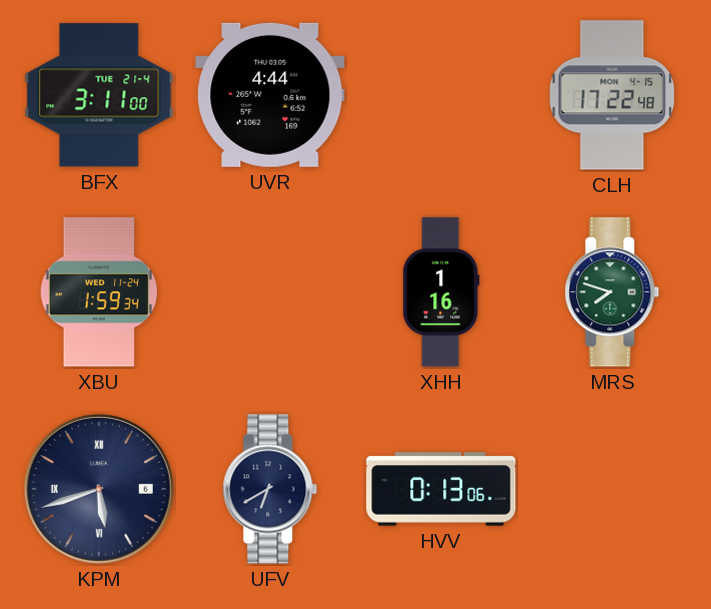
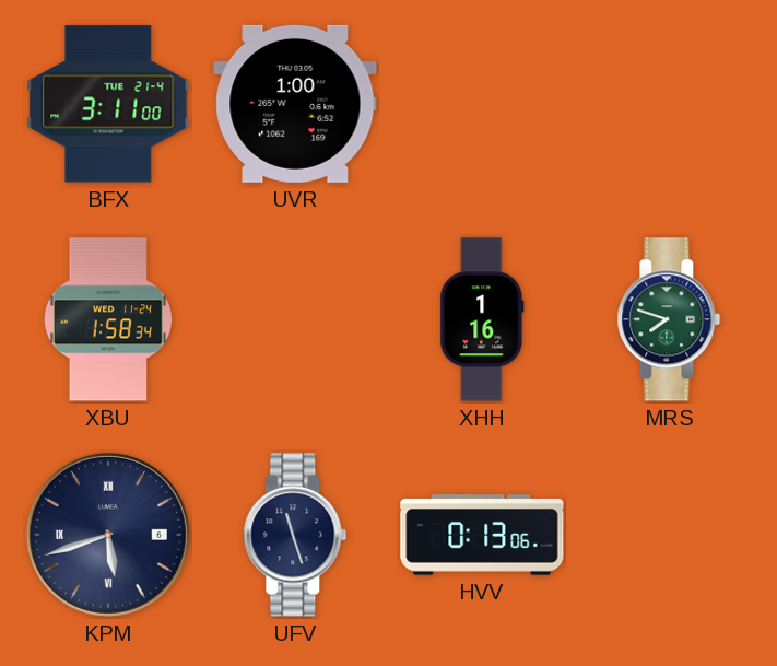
UVR: 4:44 -> 1:00
CLH: 17:22 -> none
XBU: 1:59 -> 1:58
UFV: 6:40 -> 11:27
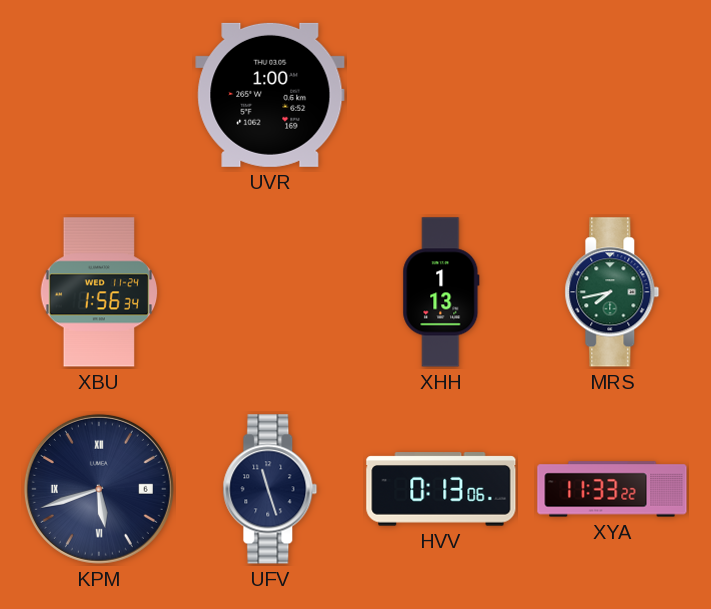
BFX: 3:11 -> none
XBU: 1:58 -> 1:56
XHH: 1:16 -> 1:13
MRS: 7:48 -> 7:43
XYA: none -> 11:33
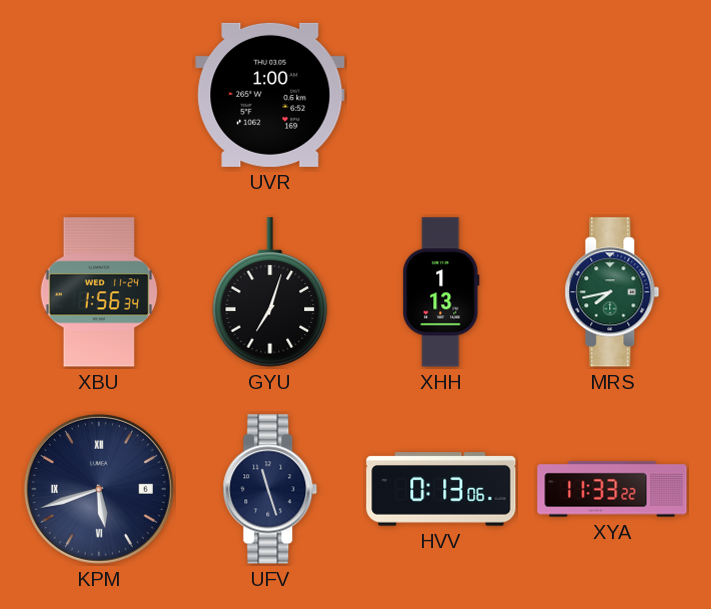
GYU: none -> 7:03
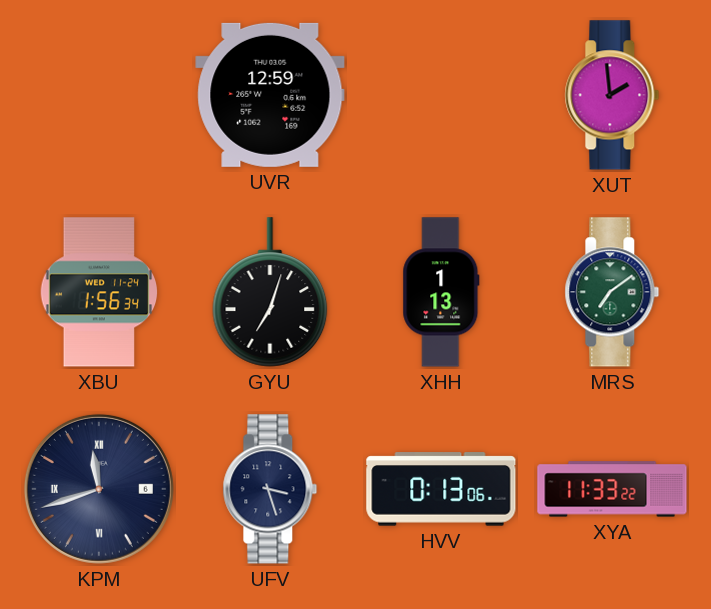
UVR: 1:00 -> 12:59
XUT: none -> 1:59
MRS: 7:43 -> 7:09
KPM: 5:42 -> 11:42
UFV: 11:27 -> 3:27
